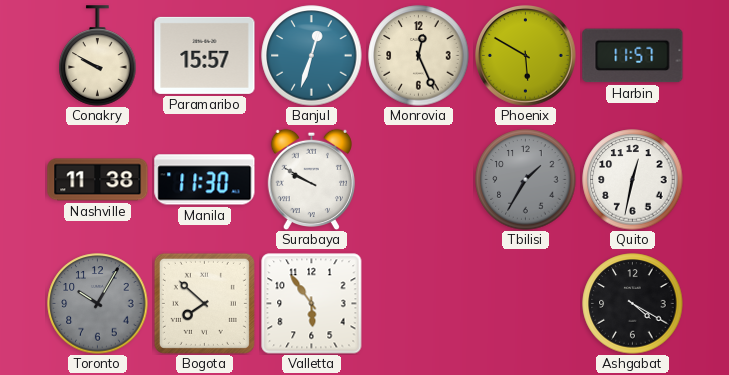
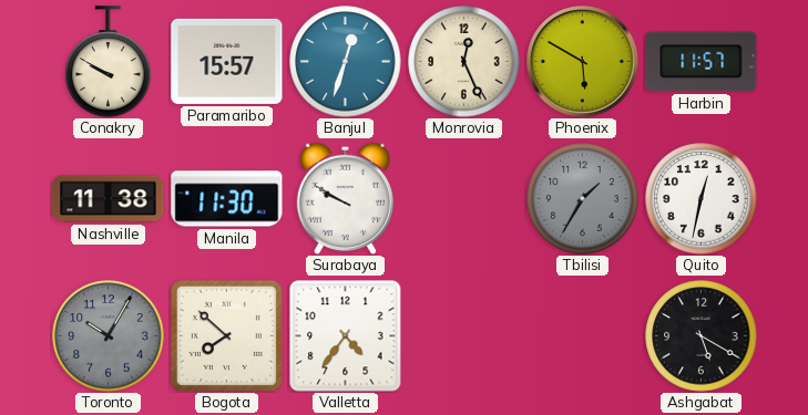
Valletta: 5:54 -> 4:36
Ashgabat: 4:20 -> 5:20
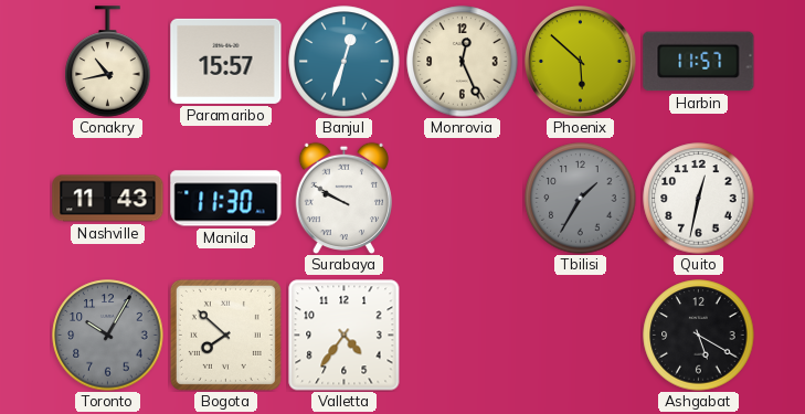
Conakry: 9:50 -> 10:43
Phoenix: 5:50 -> 5:52
Nashville: 11:38 -> 11:43
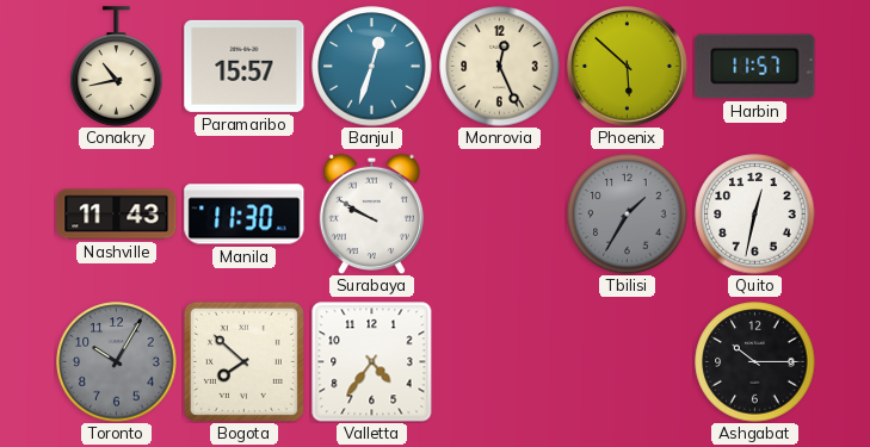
Ashgabat: 5:20 -> 10:15
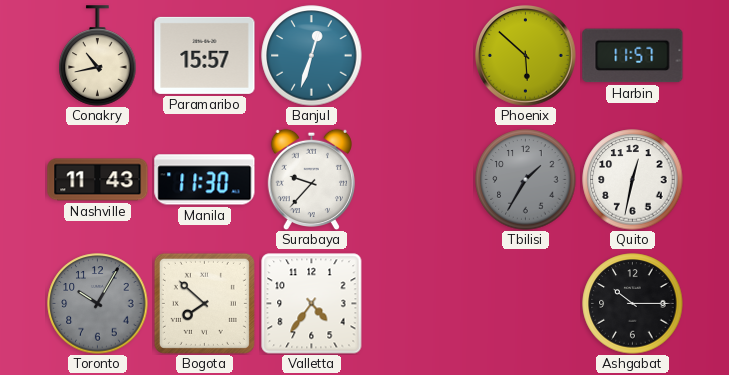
Monrovia: 12:26 -> none
Surabaya: 9:50 -> 9:37
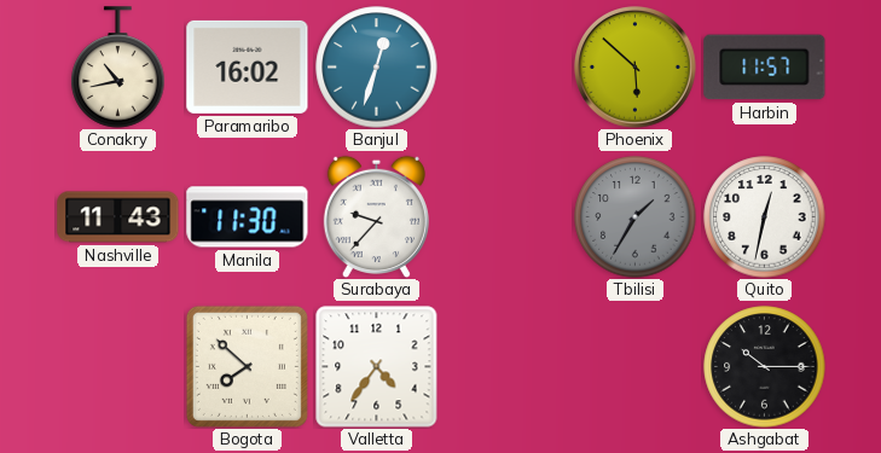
Paramaribo: 15:57 -> 16:02
Toronto: 10:05 -> none
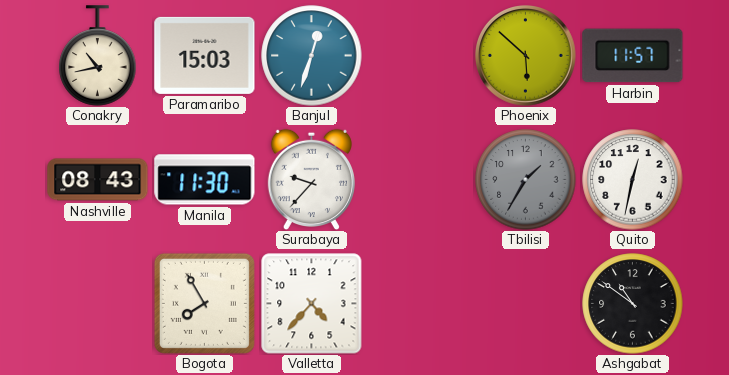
Paramaribo: 16:02 -> 15:03
Nashville: 11:43 -> 08:43
Bogota: 7:52 -> 7:55
Valletta: 4:36 -> 4:37
Ashgabat: 10:15 -> 10:51
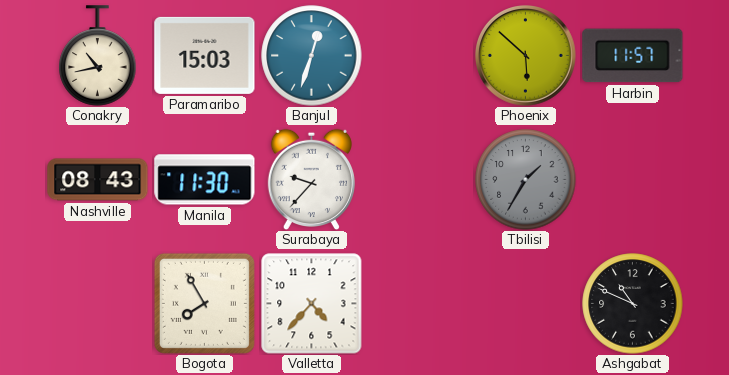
Quito: 12:32 -> none
Ashgabat: 10:51 -> 10:49
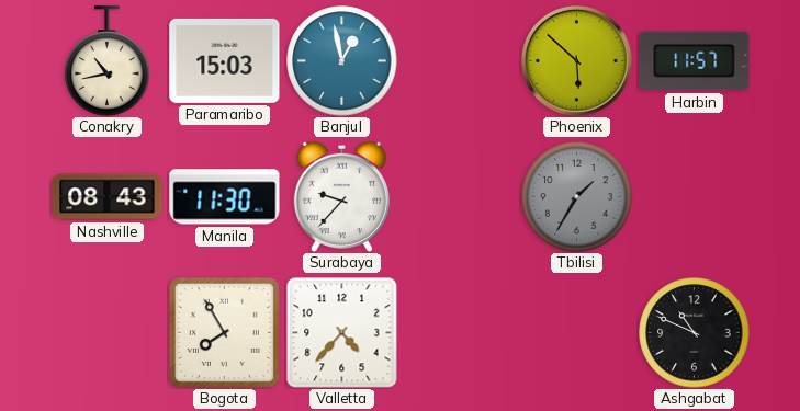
Banjul: 12:33 -> 12:58
